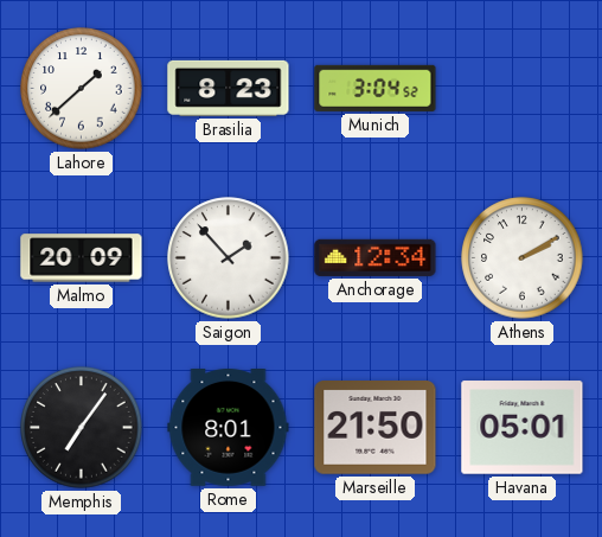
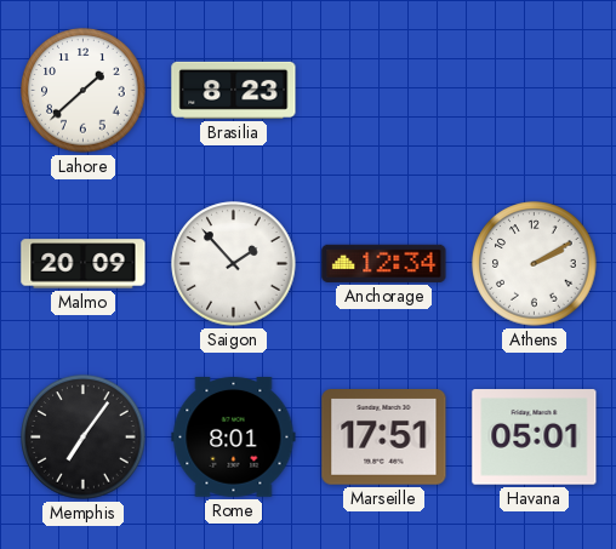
Munich: 3:04 -> none
Marseille: 21:50 -> 17:51
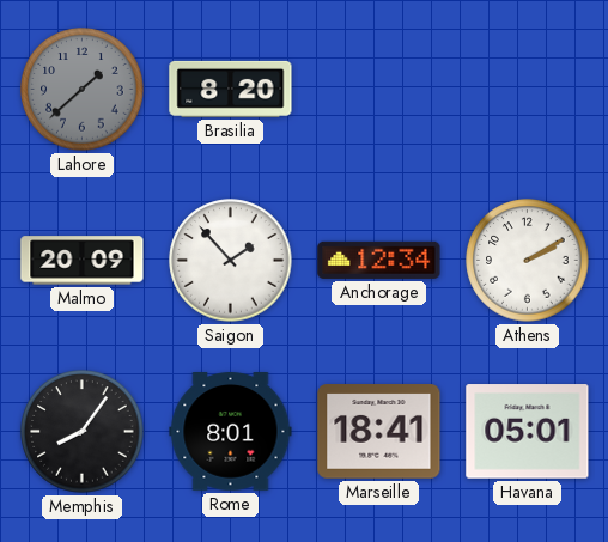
Lahore dial: white -> grey
Brasilia: 8:23 -> 8:20
Memphis: 7:06 -> 8:06
Marseille: 17:51 -> 18:41
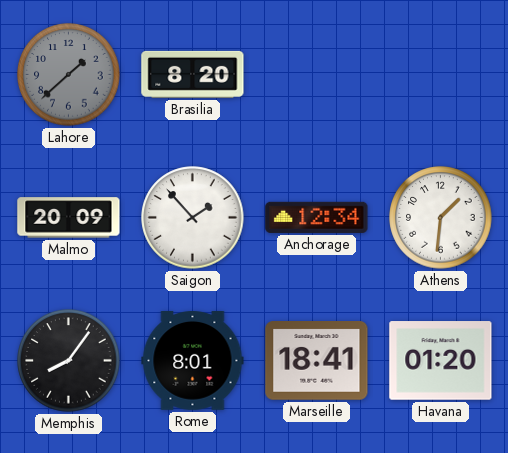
Athens: 2:10 -> 1:31
Havana: 05:01 -> 01:20
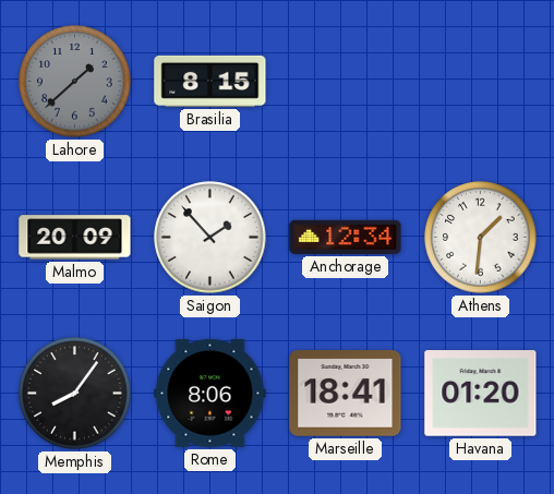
Brasilia: 8:20 -> 8:15
Rome: 8:01 -> 8:06
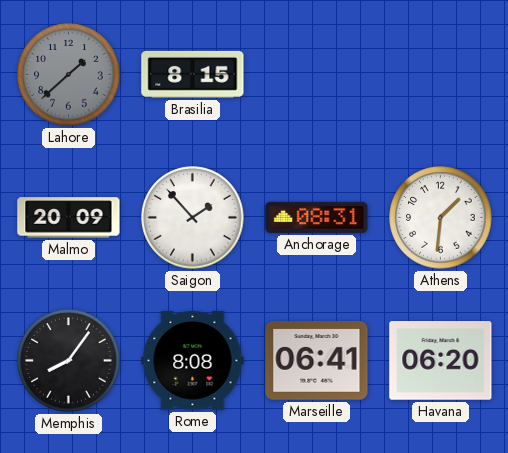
Anchorage: 12:34 -> 08:31
Rome: 8:06 -> 8:08
Marseille: 18:41 -> 06:41
Havana: 01:20 -> 06:20
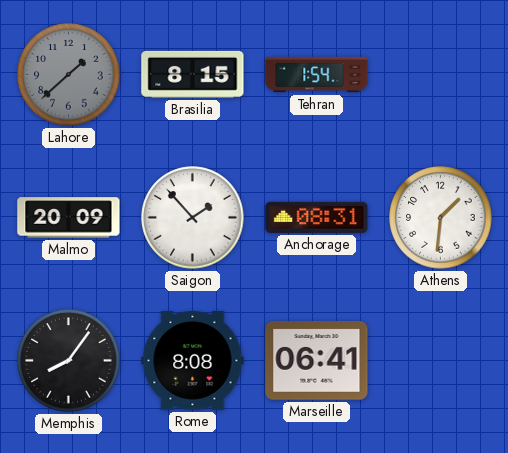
Tehran: none -> 1:54
Havana: 06:20 -> none
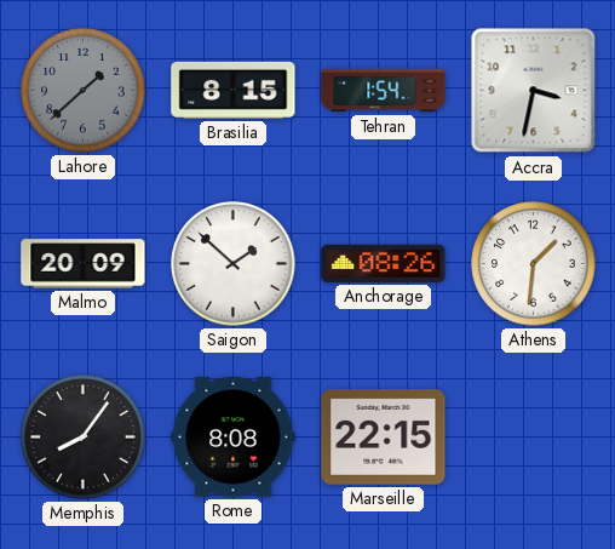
Accra: none -> 3:32
Saigon: 1:53 -> 1:52
Anchorage: 08:31 -> 08:26
Marseille: 06:41 -> 22:15
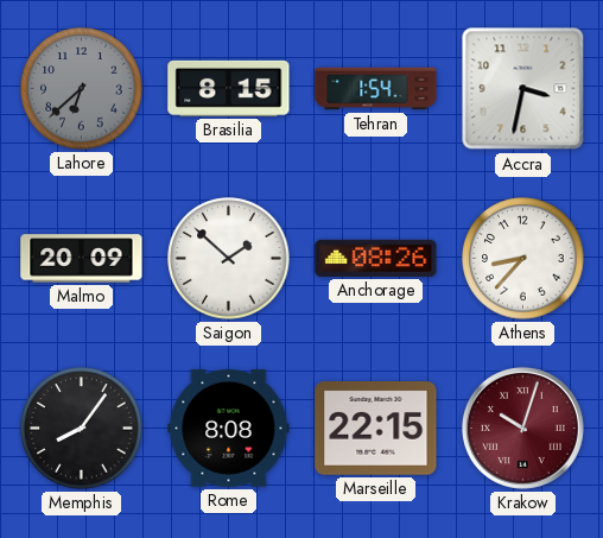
Lahore: 1:38 -> 6:38
Athens: 1:31 -> 8:37
Krakow: none -> 10:03
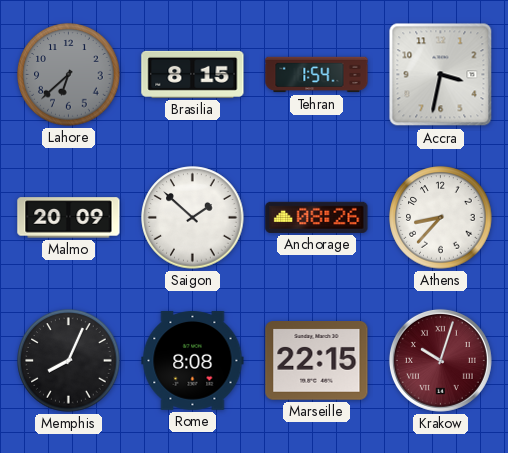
Memphis: 8:06 -> 8:04
